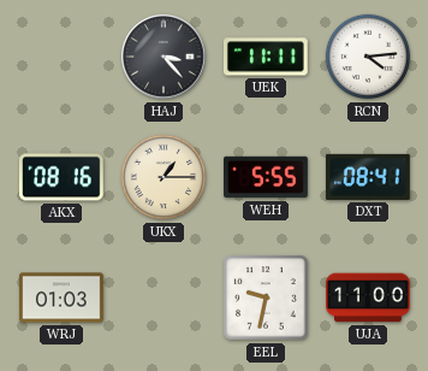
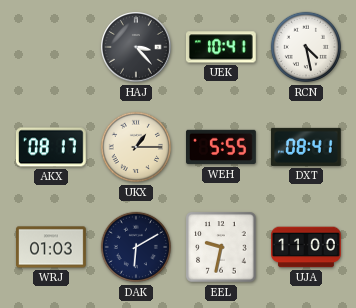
UEK: 11:11 -> 10:41
RCN: 4:14 -> 4:28
AKX: 08:16 -> 08:17
DAK: none -> 6:10
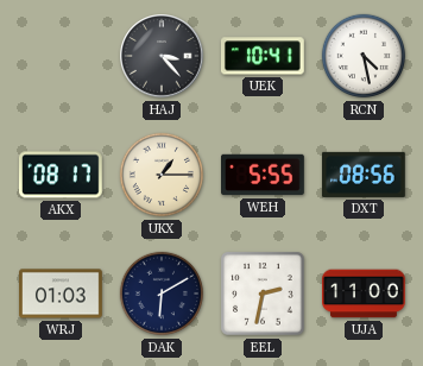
DXT: 08:41 -> 08:56
EEL: 9:32 -> 2:32
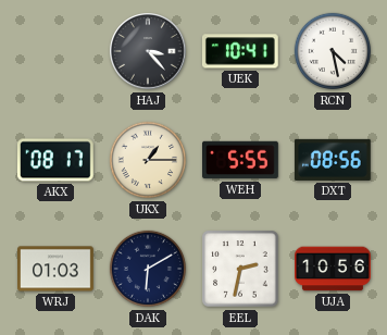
UJA: 11:00 -> 10:56
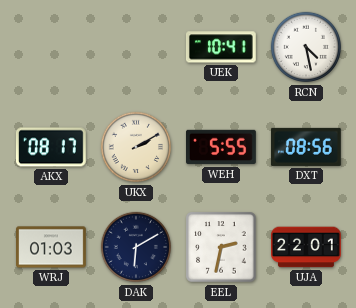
HAJ: 3:23 -> none
UKX: 1:15 -> 2:10
UJA: 10:56 -> 22:01
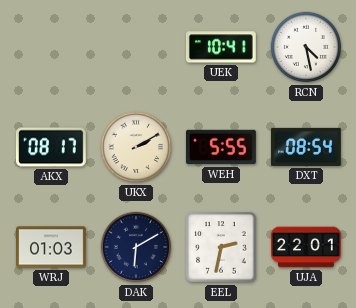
DXT: 08:56 -> 08:54
